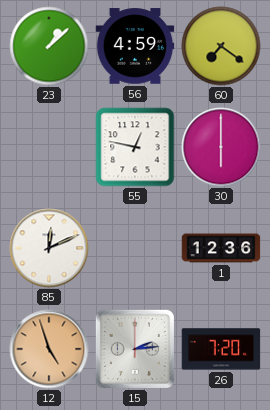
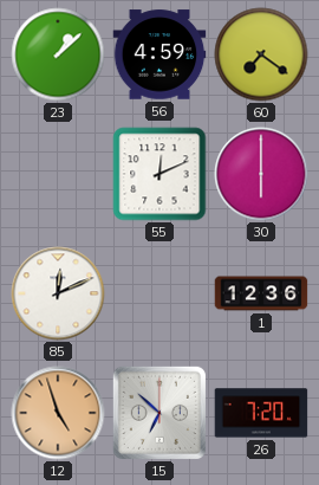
55: 12:47 -> 12:11
15: 2:14 -> 6:52
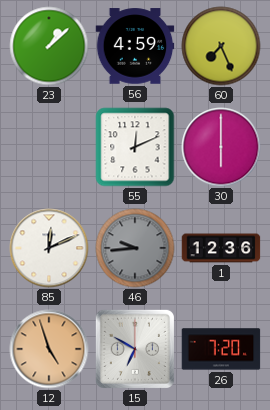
60: 7:21 -> 7:26
46: none -> 9:44
15: 6:52 -> 6:50
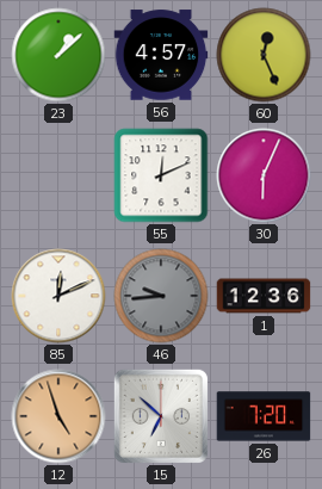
56: 4:59 -> 4:57
60: 7:26 -> 12:26
30: 6:00 -> 6:04
15: 6:50 -> 6:52
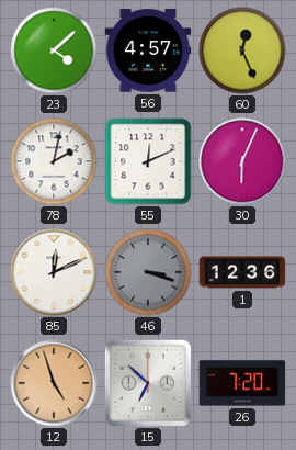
23: 1:08 -> 4:08
78: none -> 2:02
46: 9:44 -> 3:18
